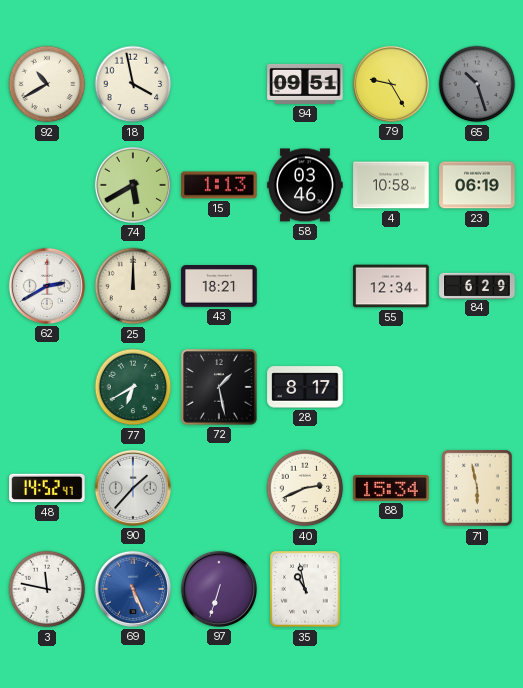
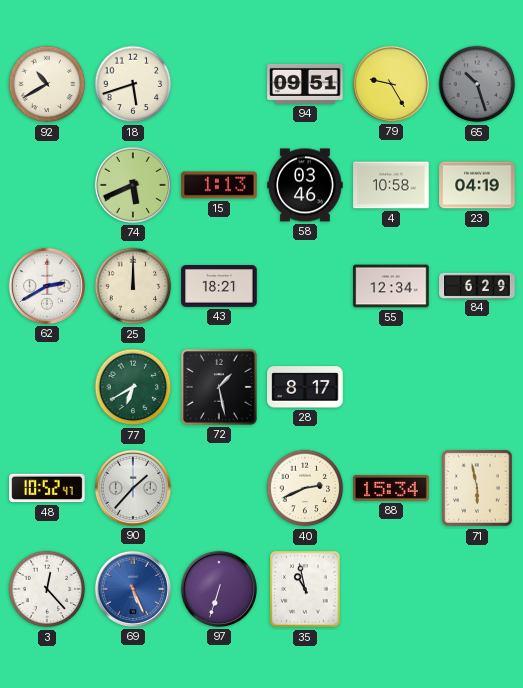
18: 3:58 -> 5:42
74: 5:40 -> 5:41
23: 06:19 -> 04:19
48: 14:52 -> 10:52
3: 11:47 -> 12:23
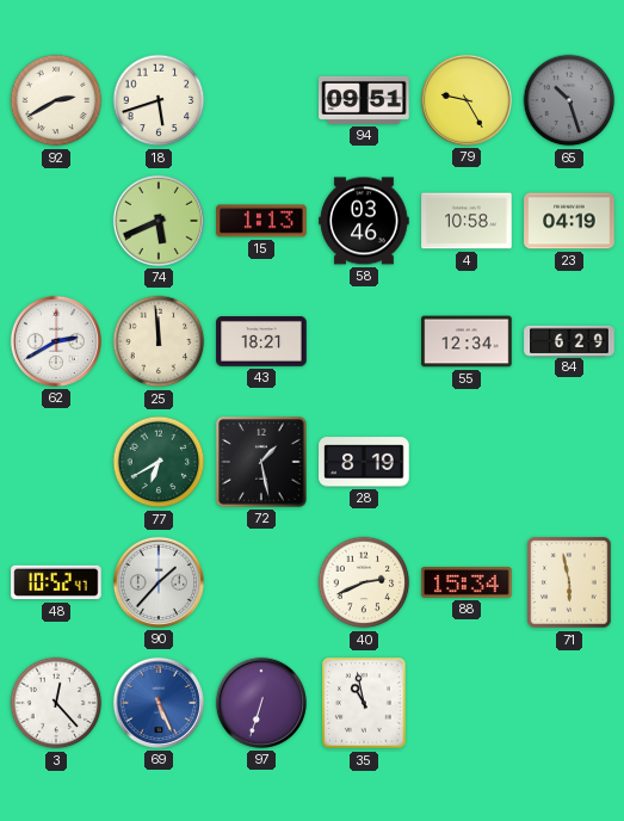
92: 10:40 -> 2:40
25: 12:00 -> 11:59
28: 8:17 -> 8:19
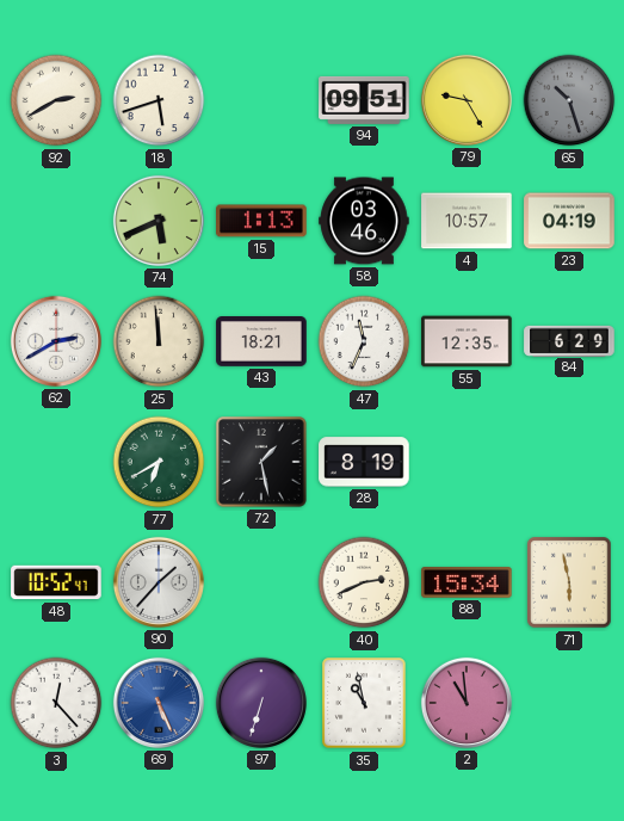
4: 10:58 -> 10:57
47: none -> 11:34
55: 12:34 -> 12:35
2: none -> 10:59
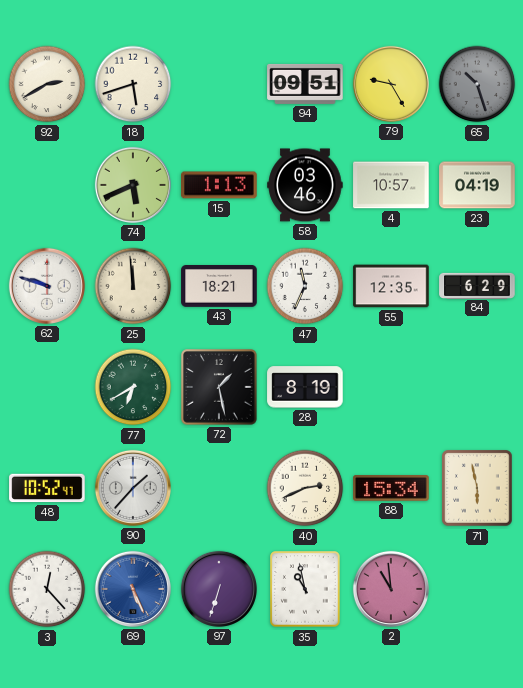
62: 2:40 -> 9:48
